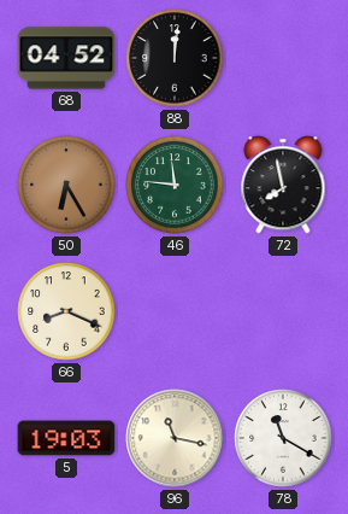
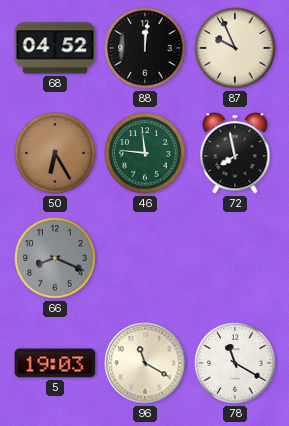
87: none -> 9:56
66 dial: cream -> grey
96: 11:17 -> 11:20
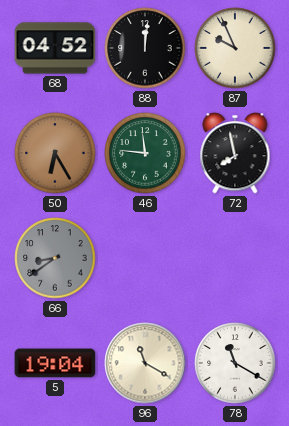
66: 8:19 -> 8:39
5: 19:03 -> 19:04
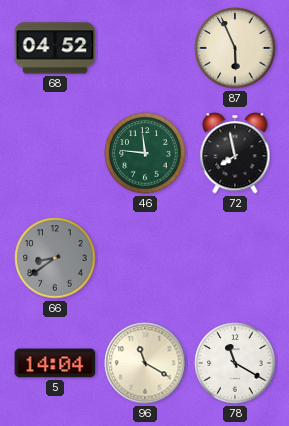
88: 12:01 -> none
87: 9:56 -> 5:56
50: 6:25 -> none
5: 19:04 -> 14:04
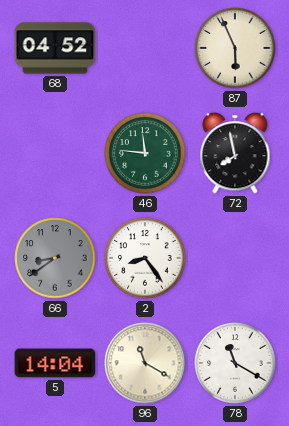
2: none -> 8:24
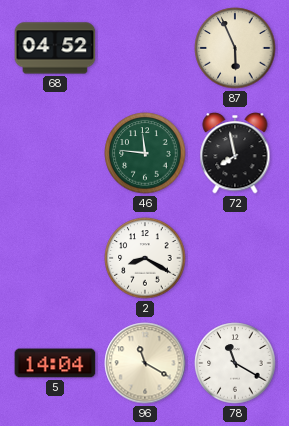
66: 8:39 -> none
2: 8:24 -> 8:20
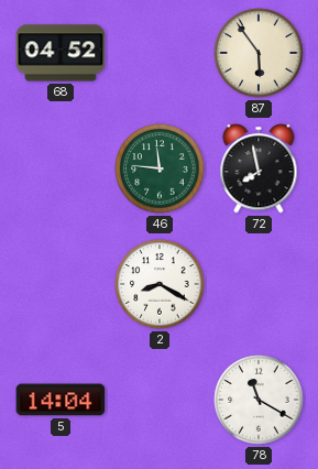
87: 5:56 -> 5:54
96: 11:20 -> none
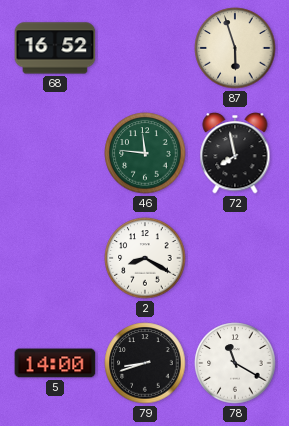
68: 04:52 -> 16:52
87: 5:54 -> 5:57
5: 14:04 -> 14:00
79: none -> 8:42
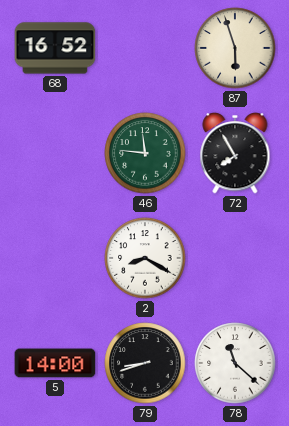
72: 7:58 -> 7:55
78: 11:20 -> 11:22
